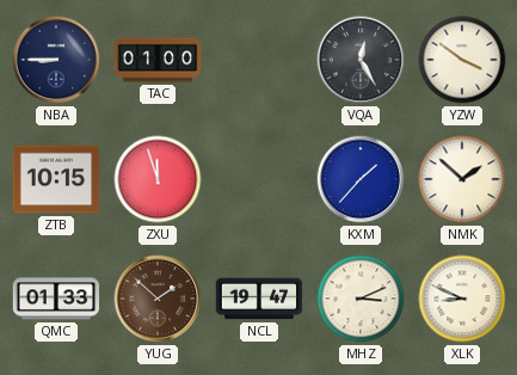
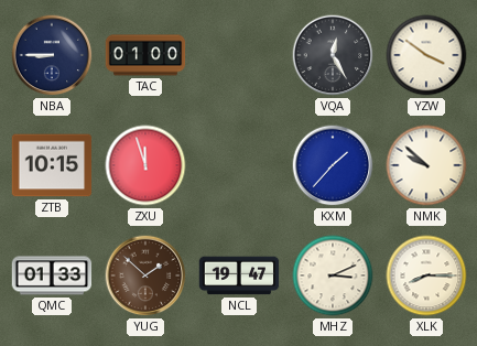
NMK: 1:52 -> 9:52
XLK: 8:49 -> 8:15
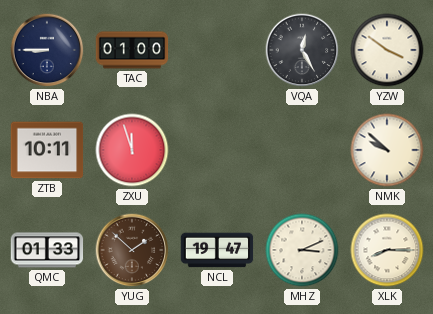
ZTB: 10:15 -> 10:11
KXM: 1:37 -> none
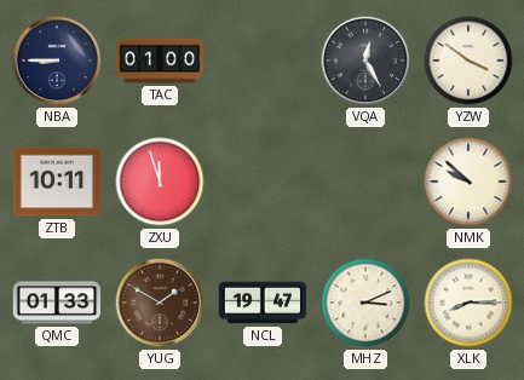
YUG: 1:52 -> 1:50
